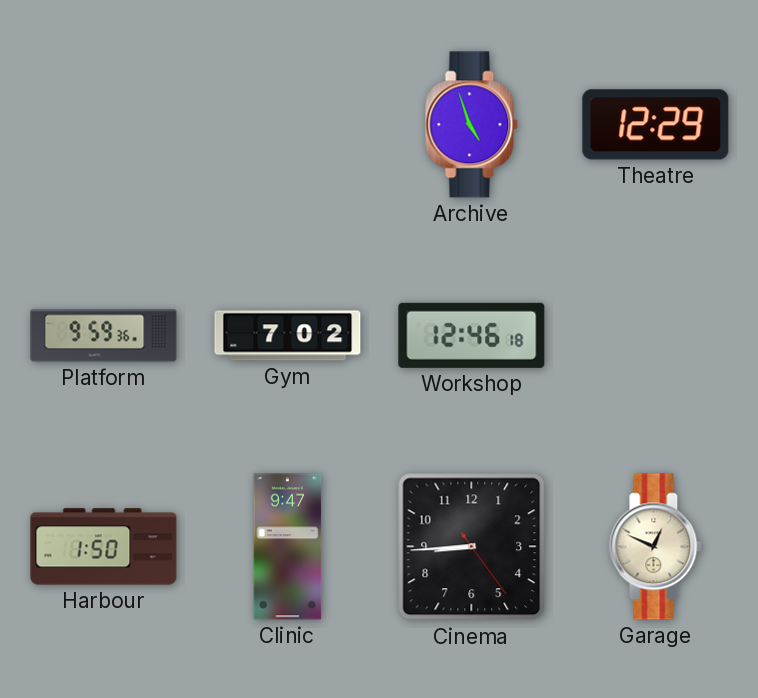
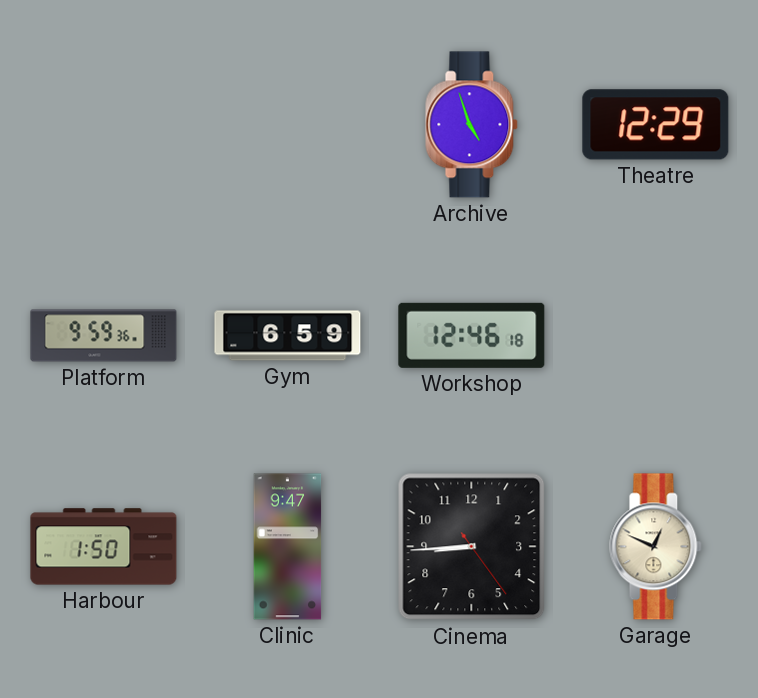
Gym: 7:02 -> 6:59
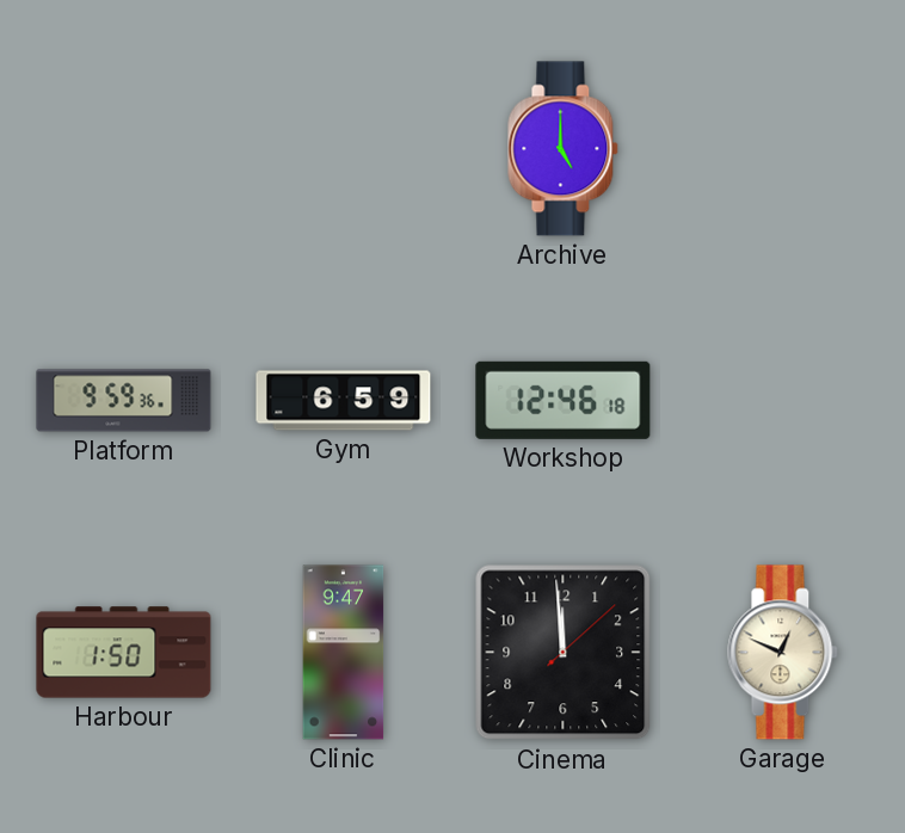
Archive: 4:57 -> 5:00
Theatre: 12:29 -> none
Cinema: 8:44 -> 11:59
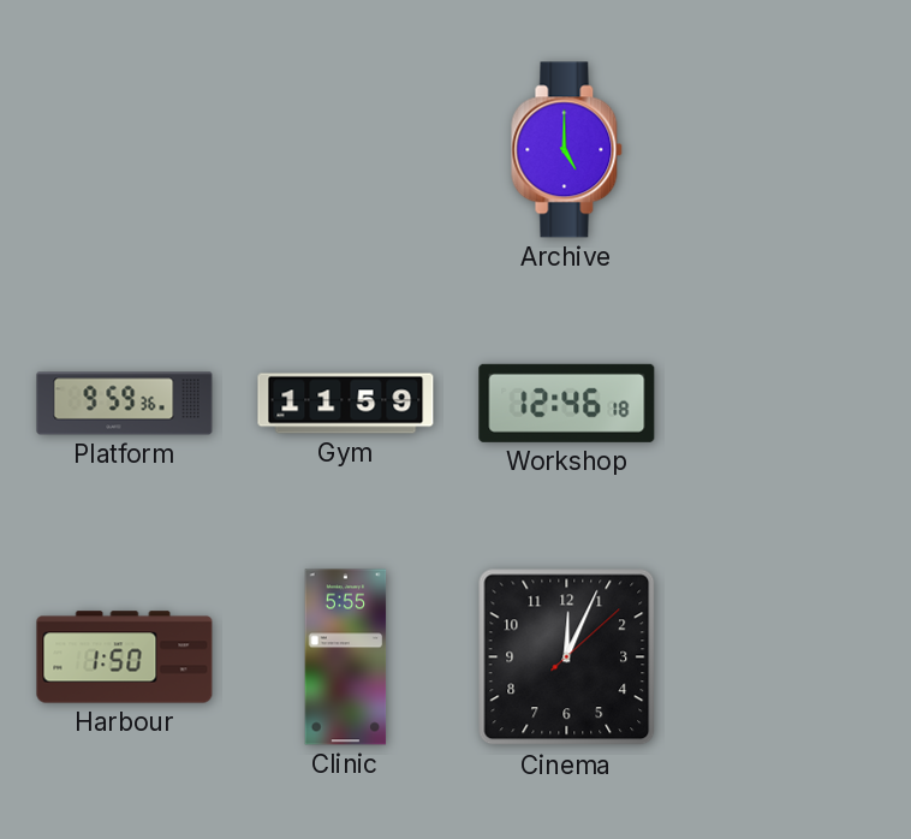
Gym: 6:59 -> 11:59
Clinic: 9:47 -> 5:55
Cinema: 11:59 -> 12:04
Garage: 12:49 -> none
